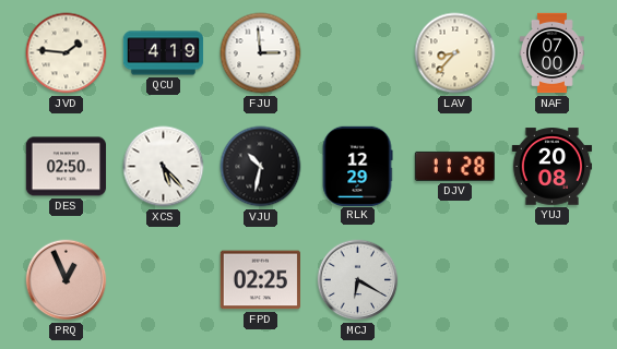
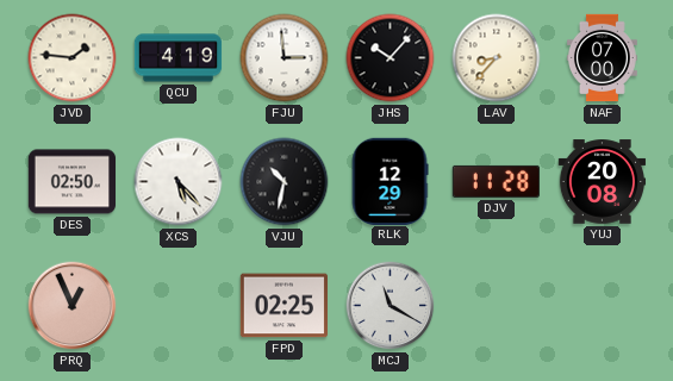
JHS: none -> 10:07
MCJ: 6:20 -> 11:20
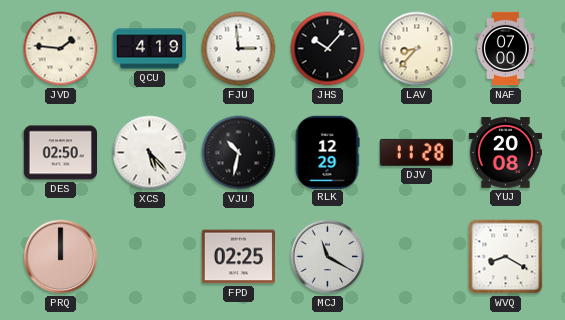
PRQ: 12:56 -> 12:00
WVQ: none -> 8:20
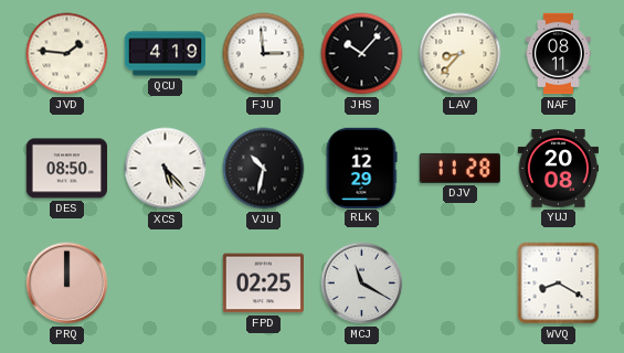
NAF: 07:00 -> 08:11
DES: 02:50 -> 08:50
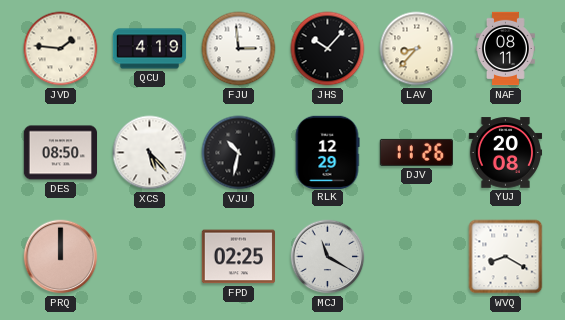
DJV: 11:28 -> 11:26
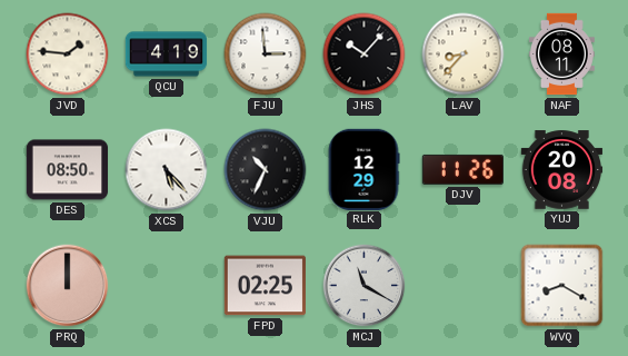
VJU: 10:32 -> 10:34
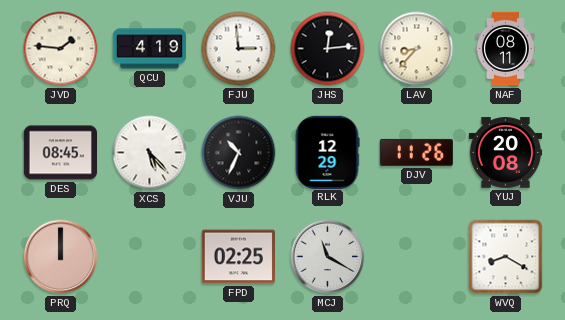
JHS: 10:07 -> 12:14
DES: 08:50 -> 08:45
